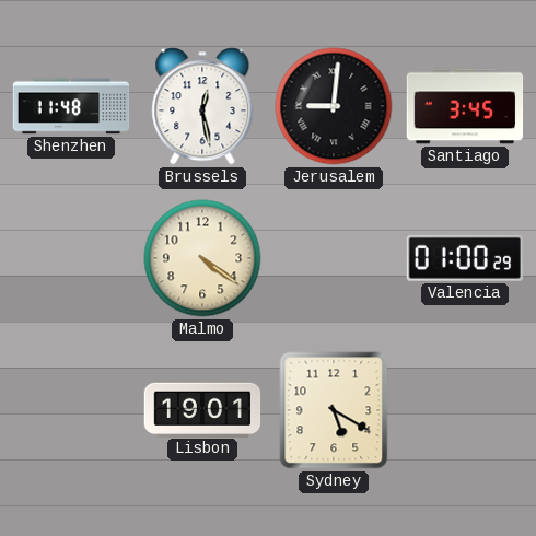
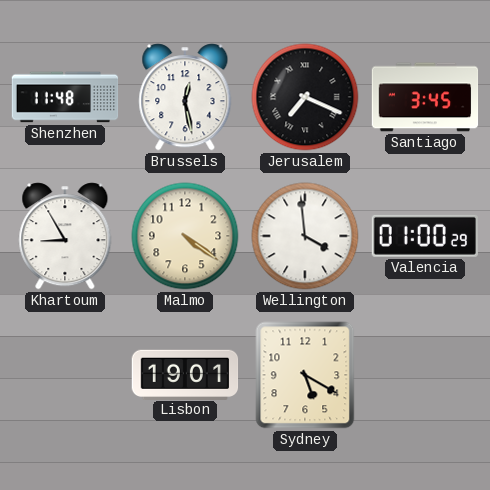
Jerusalem: 9:01 -> 7:19
Khartoum: none -> 8:55
Wellington: none -> 3:59
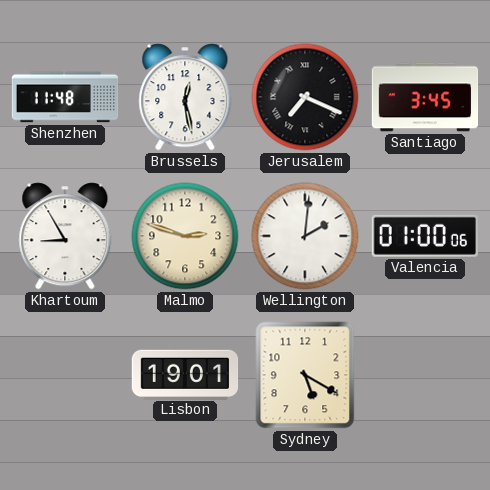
Malmo: 4:21 -> 2:48
Wellington: 3:59 -> 2:01
Valencia: 01:00:29 -> 01:00:06
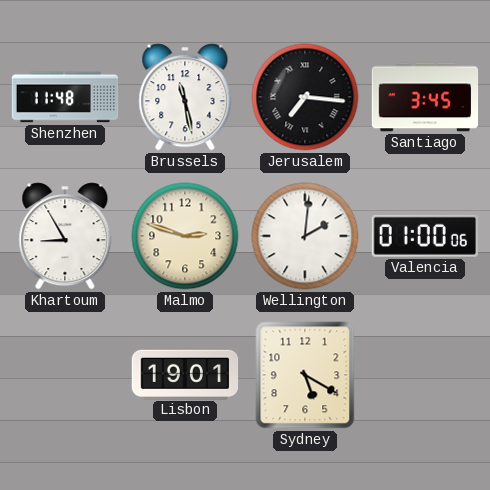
Brussels: 12:28 -> 11:28
Jerusalem: 7:19 -> 7:16
